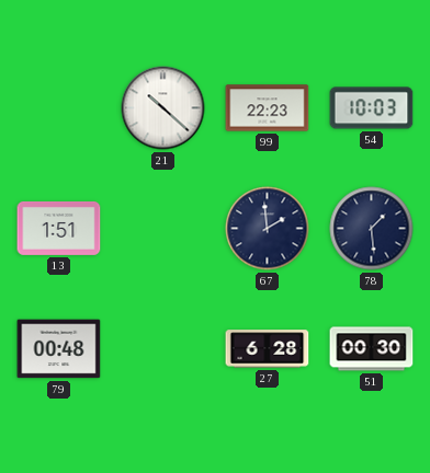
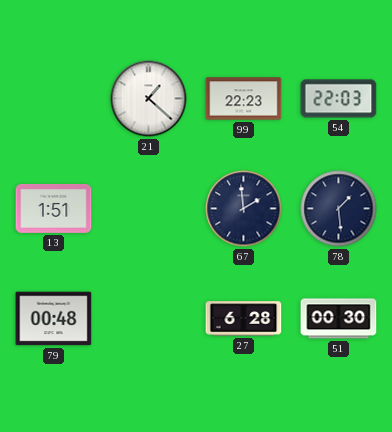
21: 10:22 -> 1:22
54: 10:03 -> 22:03
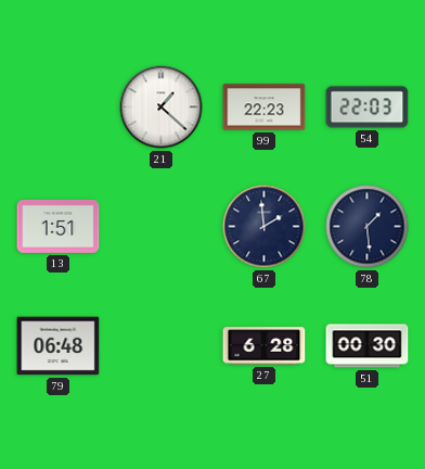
79: 00:48 -> 06:48
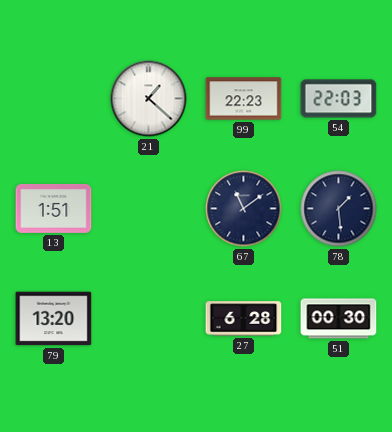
67: 1:59 -> 11:09
79: 06:48 -> 13:20
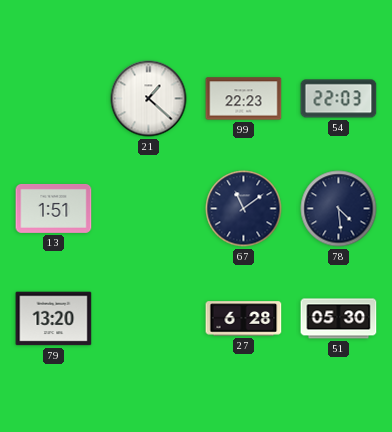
78: 1:29 -> 4:29
51: 00:30 -> 05:30
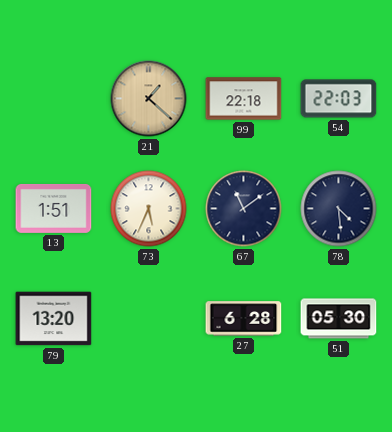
21 dial: white -> champagne
99: 22:23 -> 22:18
73: none -> 5:34
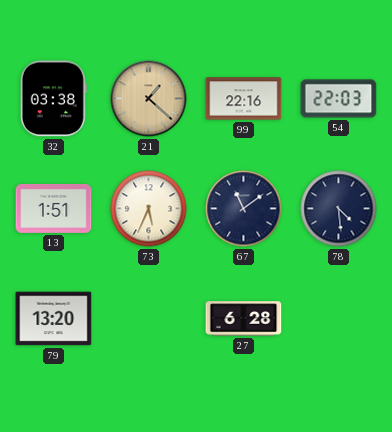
32: none -> 03:38
99: 22:18 -> 22:16
51: 05:30 -> none
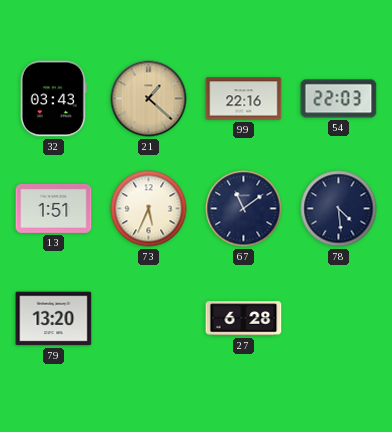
32: 03:38 -> 03:43
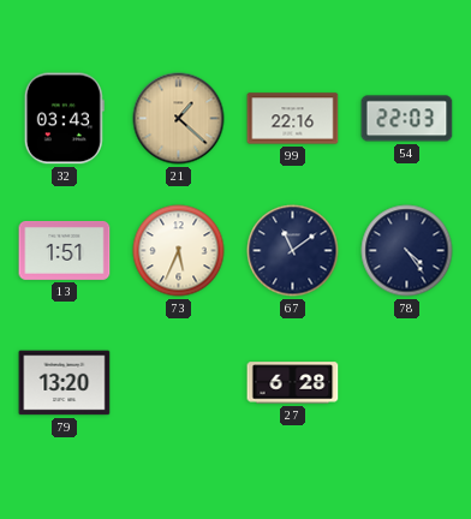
78: 4:29 -> 4:24
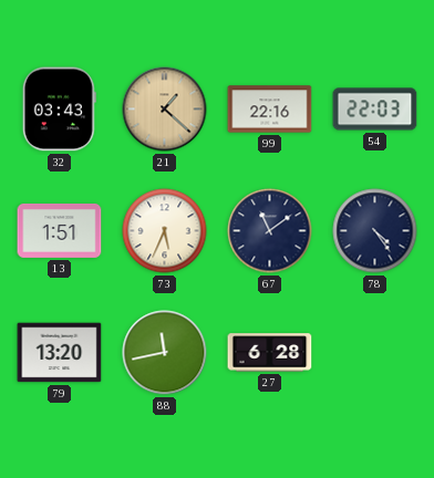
88: none -> 11:43
